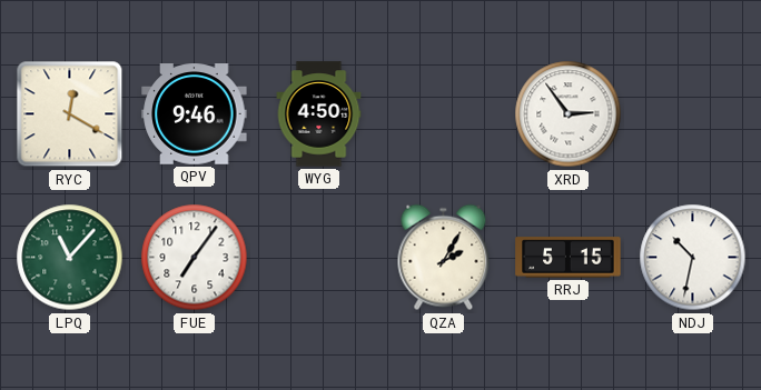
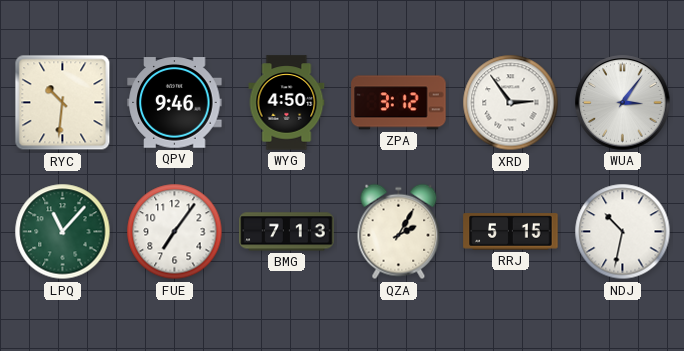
RYC: 12:20 -> 10:31
ZPA: none -> 3:12
WUA: none -> 3:06
BMG: none -> 7:13
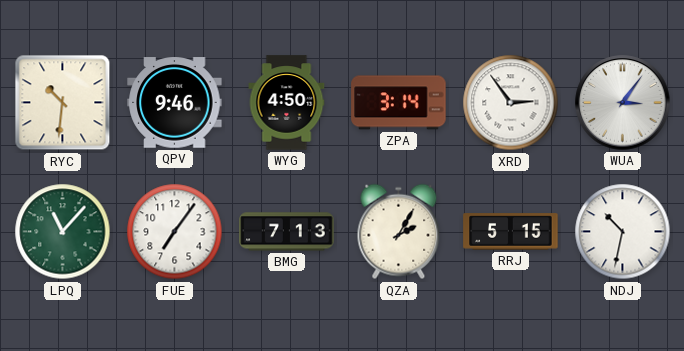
ZPA: 3:12 -> 3:14
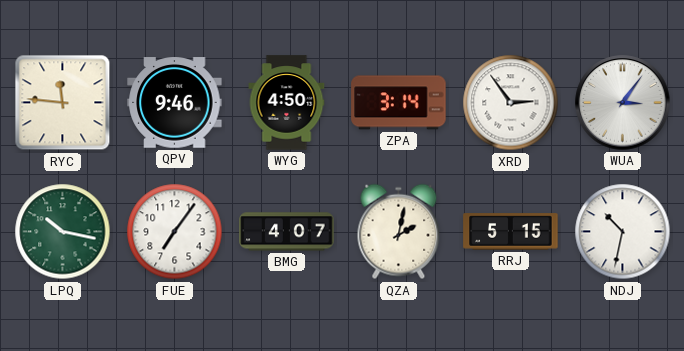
RYC: 10:31 -> 11:46
LPQ: 11:07 -> 10:17
BMG: 7:13 -> 4:07
QZA: 2:05 -> 2:02
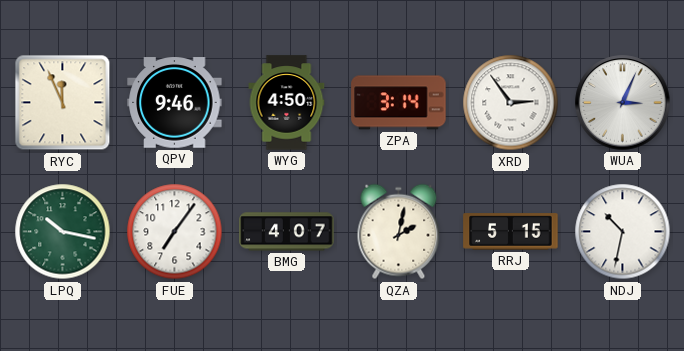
RYC: 11:46 -> 11:56
WUA: 3:06 -> 3:04
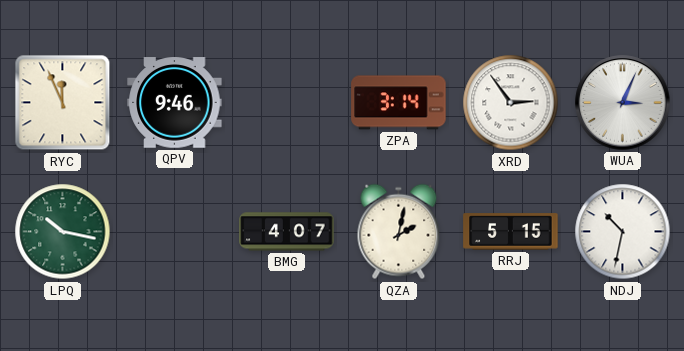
WYG: 4:50 -> none
FUE: 7:06 -> none
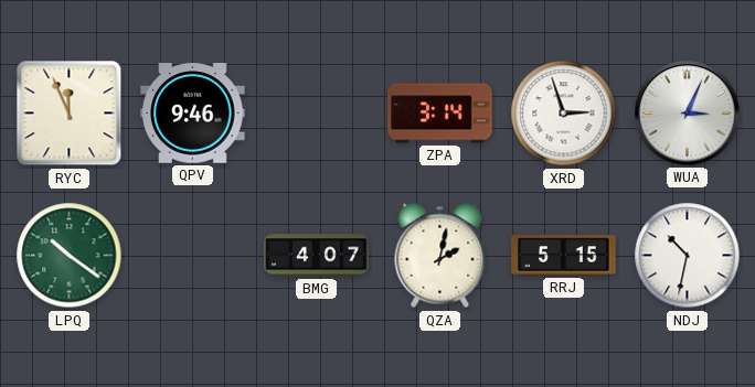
XRD: 2:54 -> 2:57
LPQ: 10:17 -> 10:21
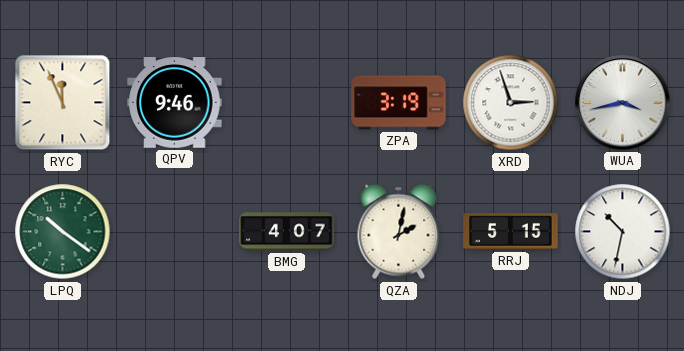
ZPA: 3:14 -> 3:19
WUA: 3:04 -> 3:43
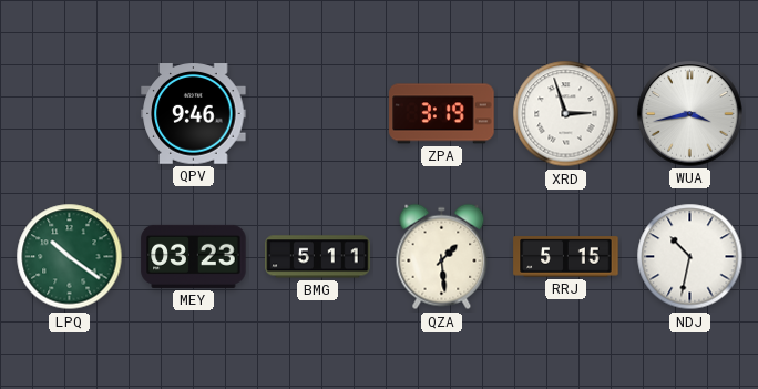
RYC: 11:56 -> none
MEY: none -> 03:23
BMG: 4:07 -> 5:11
QZA: 2:02 -> 1:29
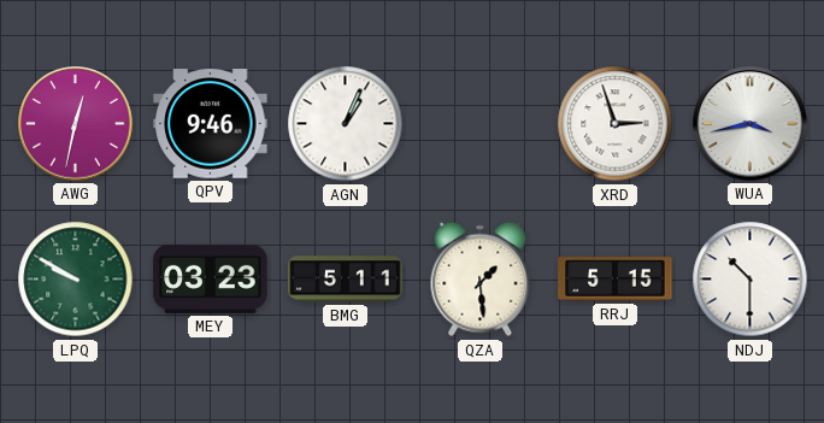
AWG: none -> 12:32
AGN: none -> 1:04
ZPA: 3:19 -> none
LPQ: 10:21 -> 9:50
NDJ: 10:32 -> 10:30
